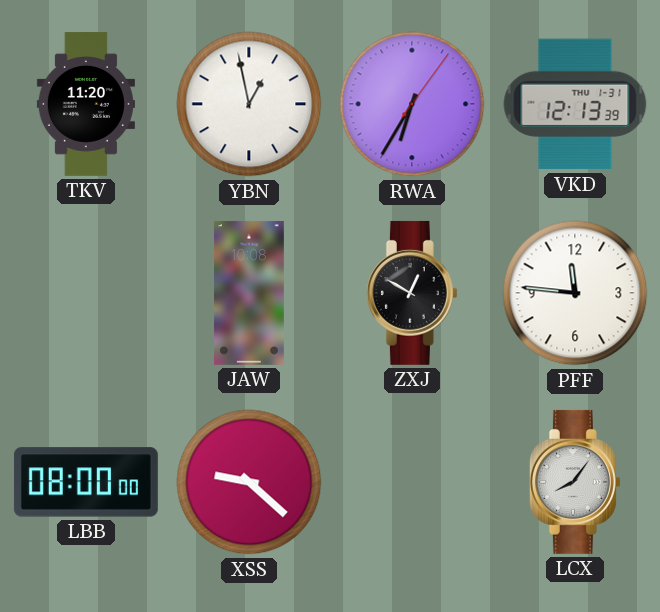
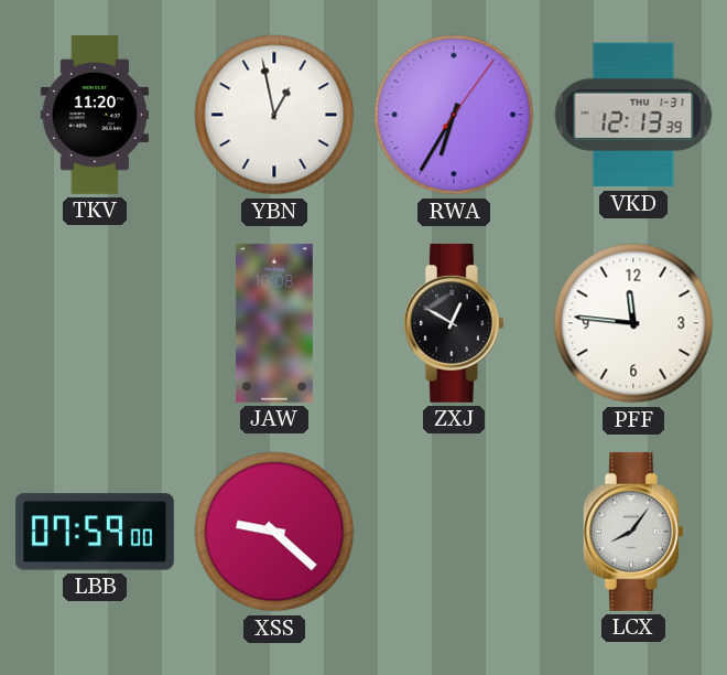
LBB: 08:00 -> 07:59
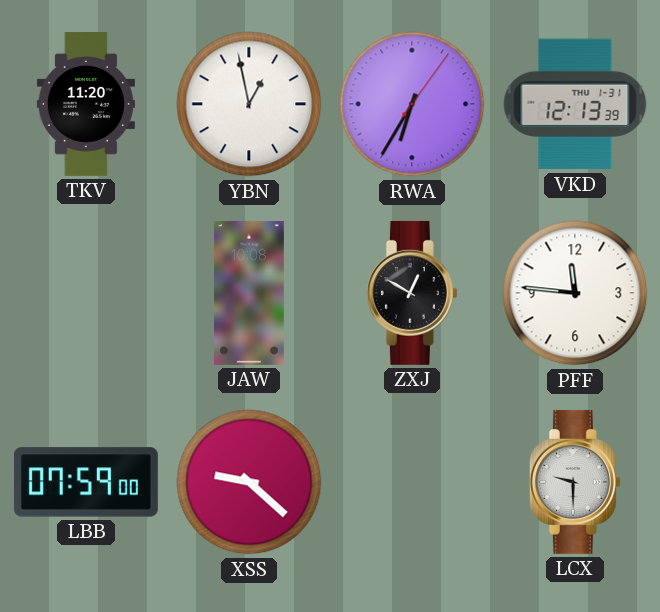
LCX: 8:06 -> 9:30
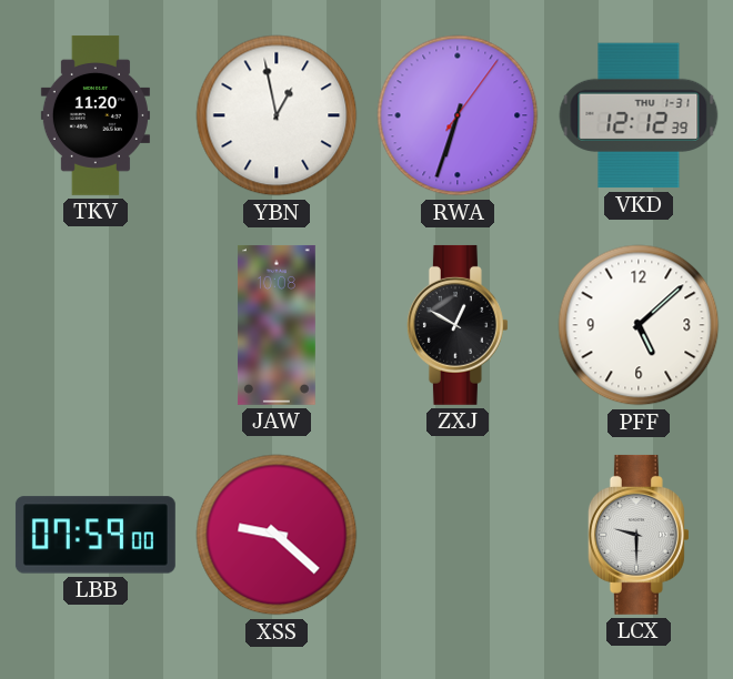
RWA: 6:35 -> 6:33
VKD: 12:13 -> 12:12
PFF: 11:46 -> 5:08
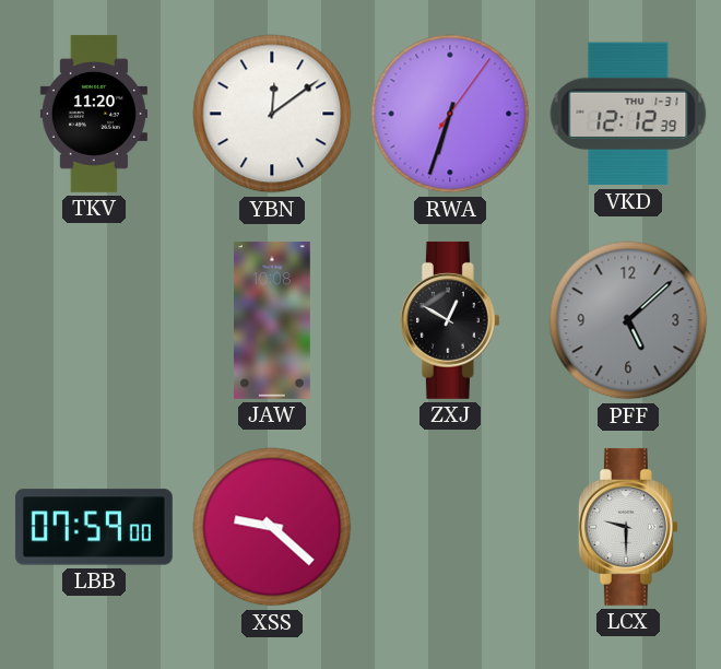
YBN: 12:58 -> 12:09
PFF dial: white -> grey
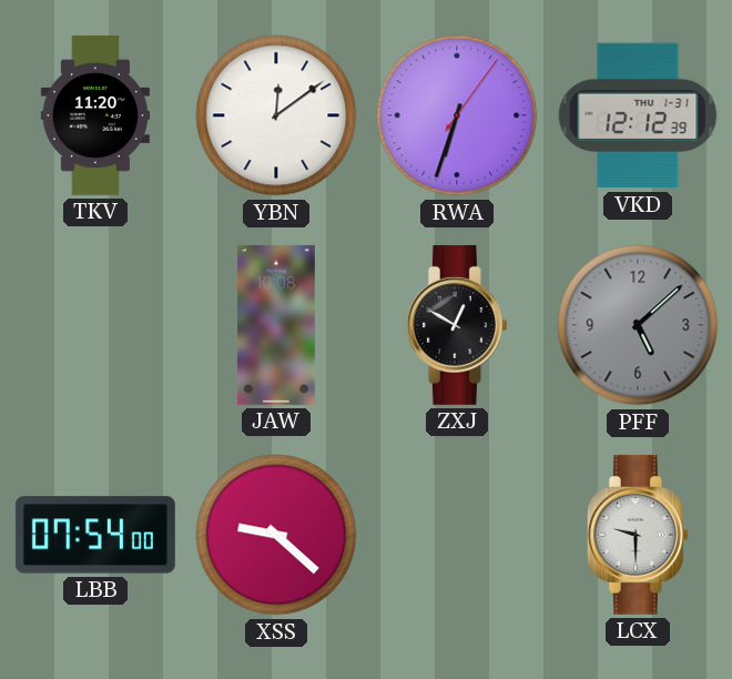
LBB: 07:59 -> 07:54
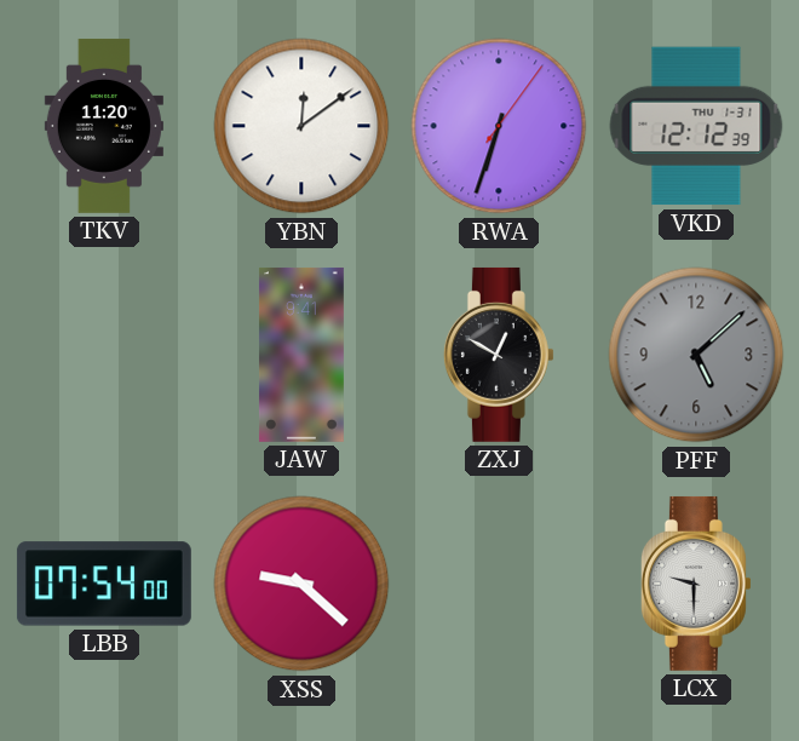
JAW: 10:08 -> 9:41
